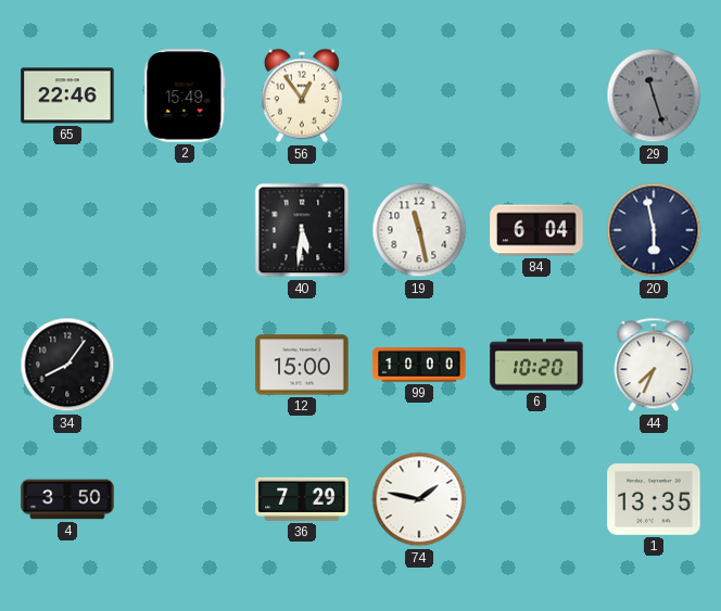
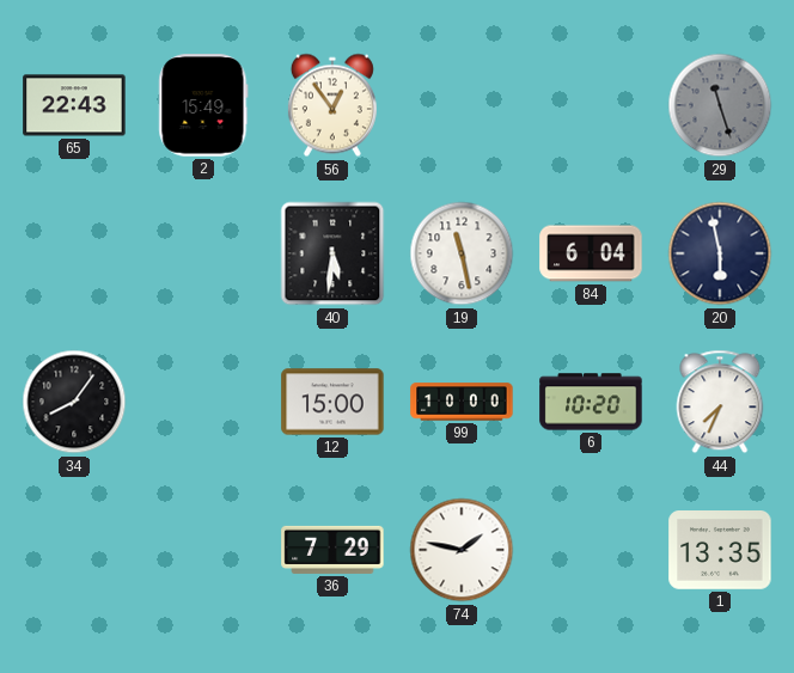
65: 22:46 -> 22:43
4: 3:50 -> none
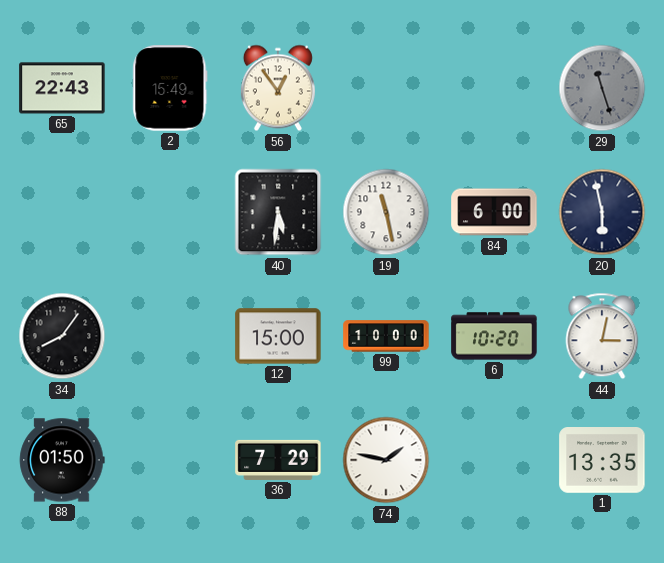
84: 6:04 -> 6:00
44: 7:34 -> 3:02
88: none -> 01:50
